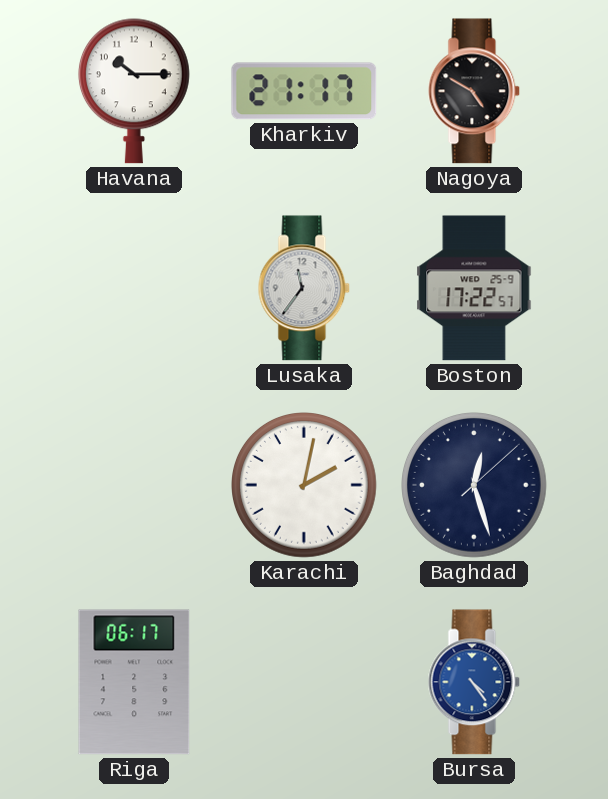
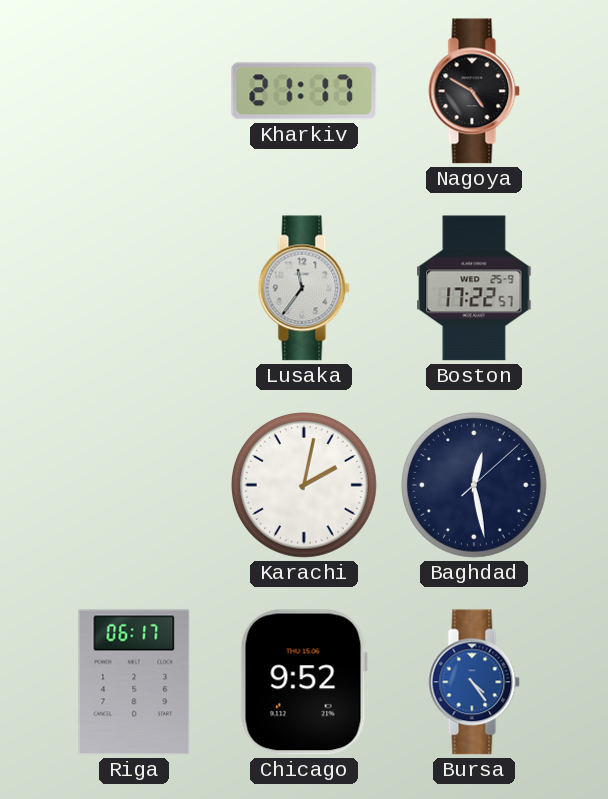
Havana: 10:15 -> none
Baghdad: 12:27 -> 12:28
Chicago: none -> 9:52
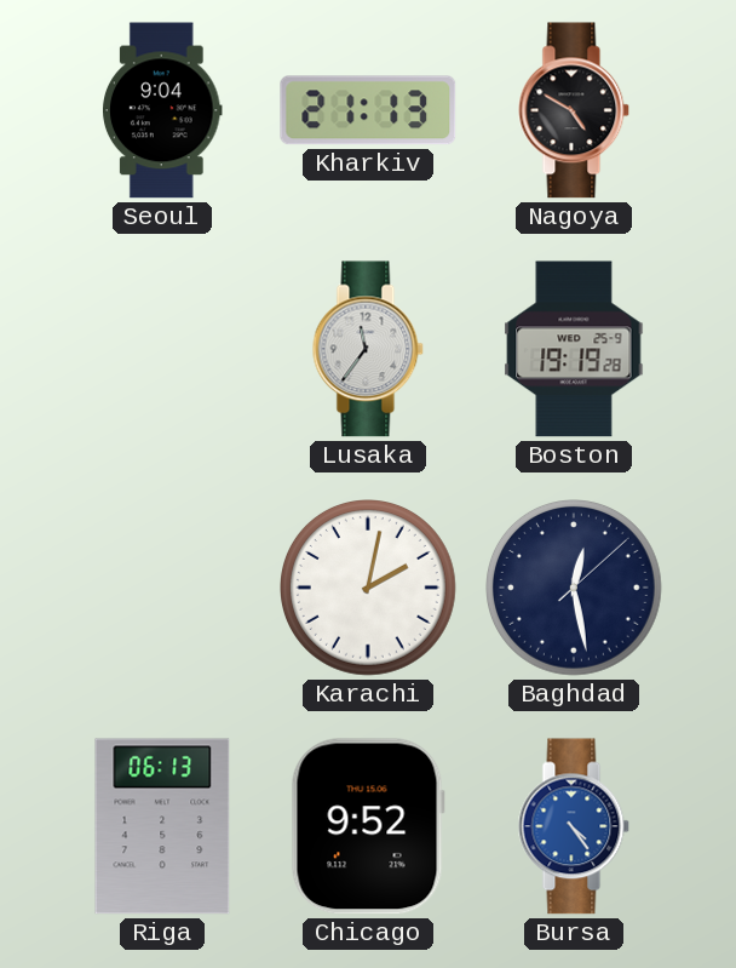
Seoul: none -> 9:04
Kharkiv: 21:17 -> 21:13
Boston: 17:22 -> 19:19
Riga: 06:17 -> 06:13
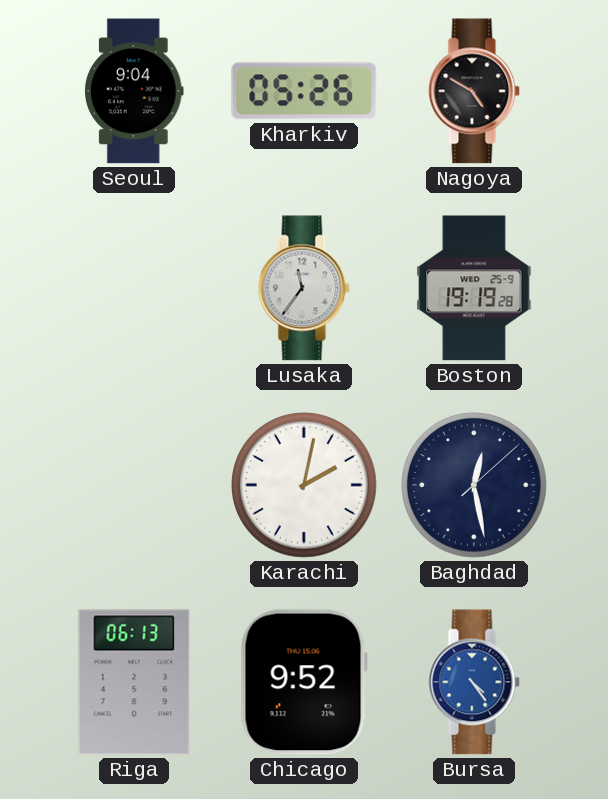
Kharkiv: 21:13 -> 05:26
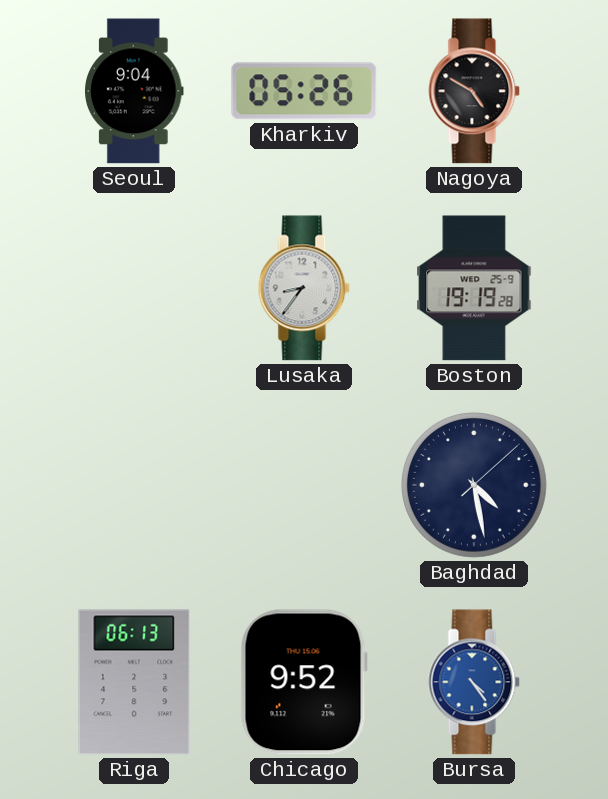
Lusaka: 11:36 -> 8:36
Karachi: 2:02 -> none
Baghdad: 12:28 -> 4:28
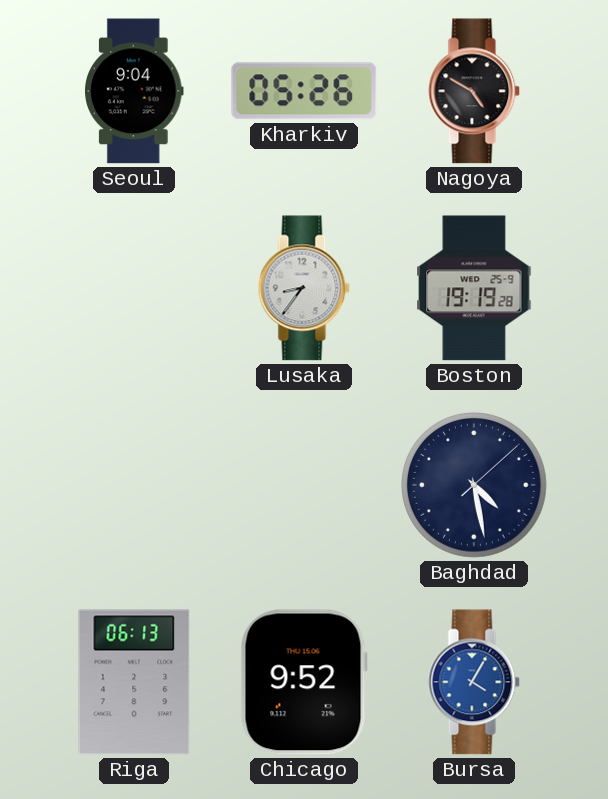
Bursa: 4:24 -> 4:05
